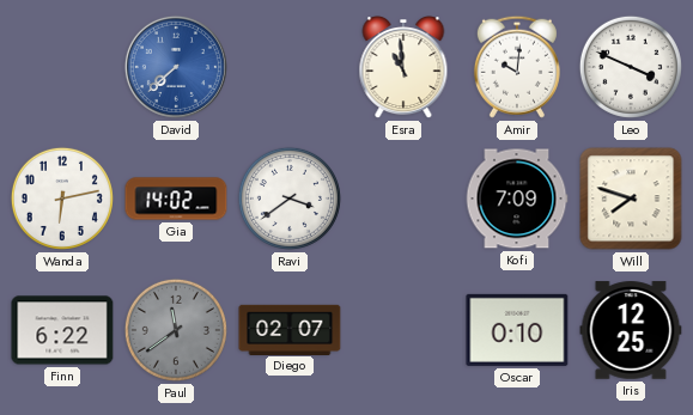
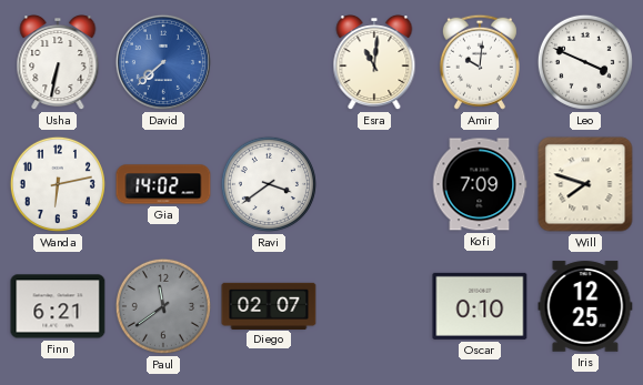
Usha: none -> 6:32
Esra: 10:59 -> 11:01
Finn: 6:22 -> 6:21
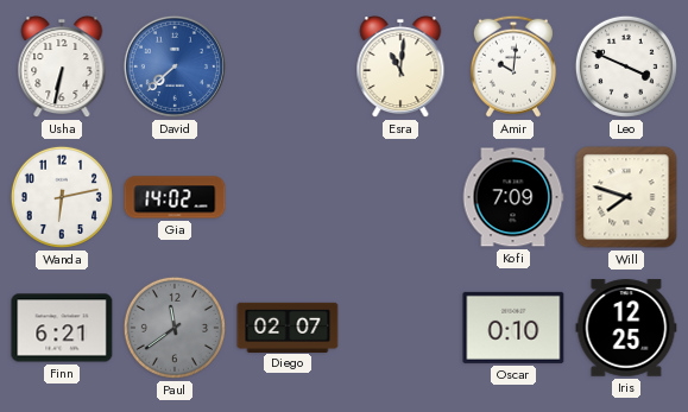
Ravi: 3:39 -> none
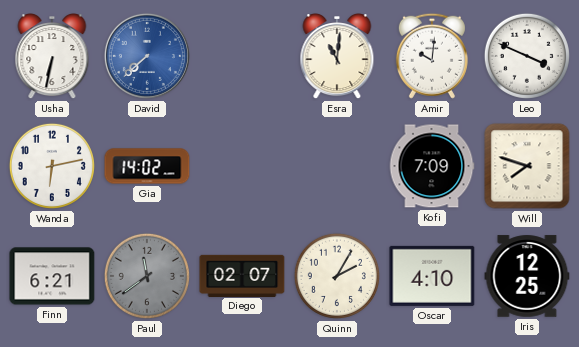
Quinn: none -> 2:05
Oscar: 0:10 -> 4:10
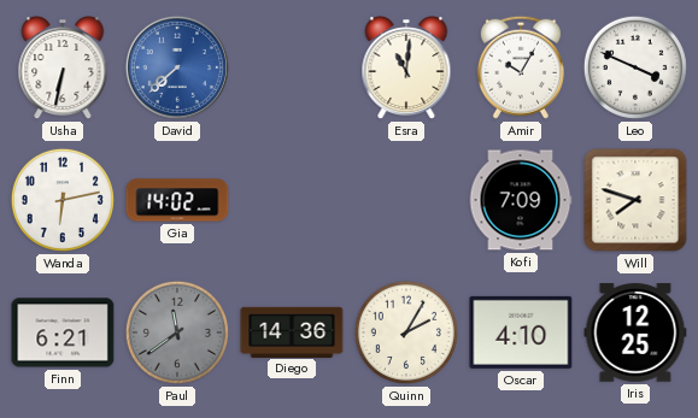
Amir: 10:01 -> 10:05
Diego: 02:07 -> 14:36
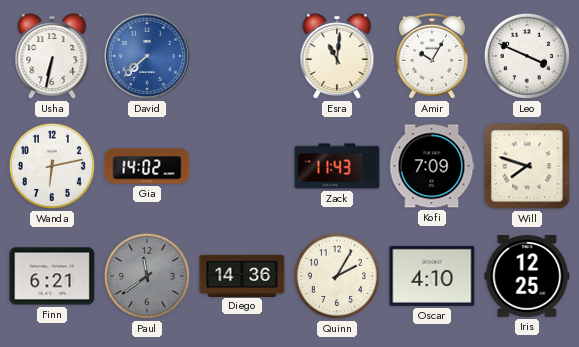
Zack: none -> 11:43
